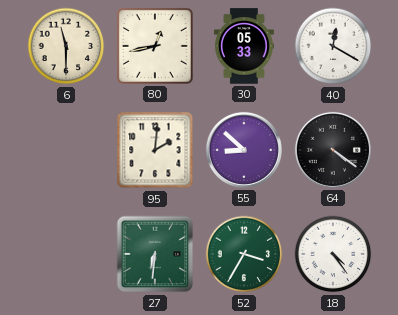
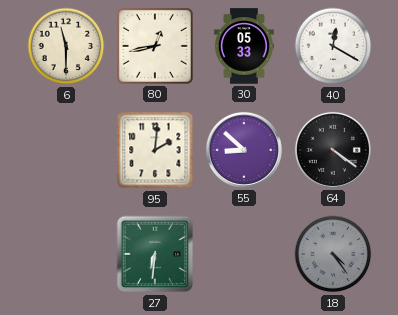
52: 3:35 -> none
18 dial: white -> grey
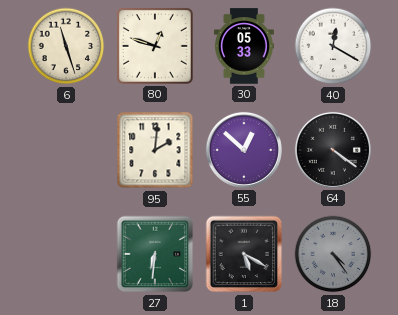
6: 11:30 -> 11:27
80: 12:43 -> 12:48
55: 8:52 -> 12:52
1: none -> 5:20
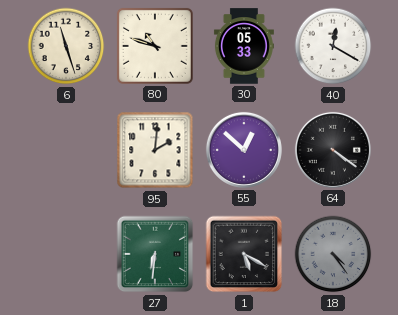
80: 12:48 -> 10:48
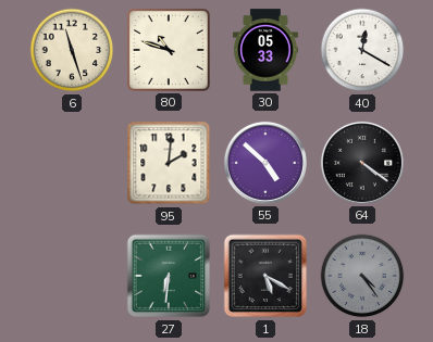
55: 12:52 -> 4:52
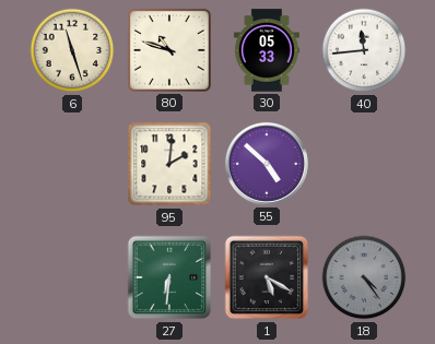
40: 12:20 -> 11:44
64: 4:21 -> none
